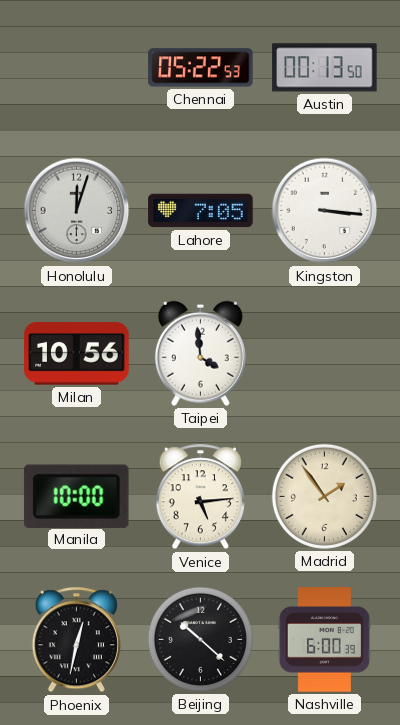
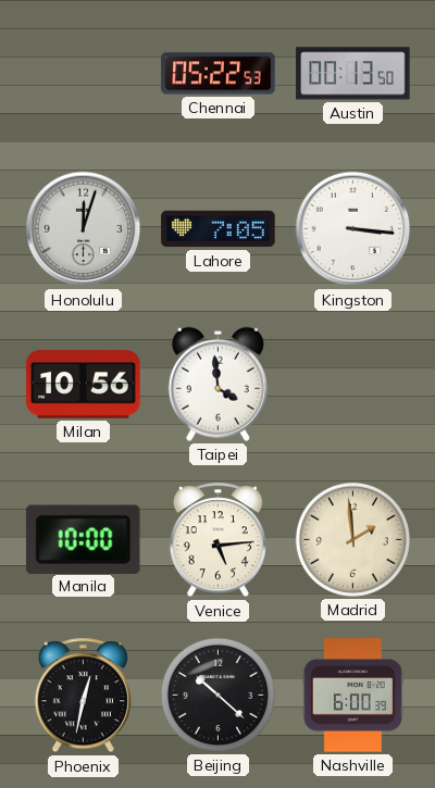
Madrid: 1:54 -> 1:59
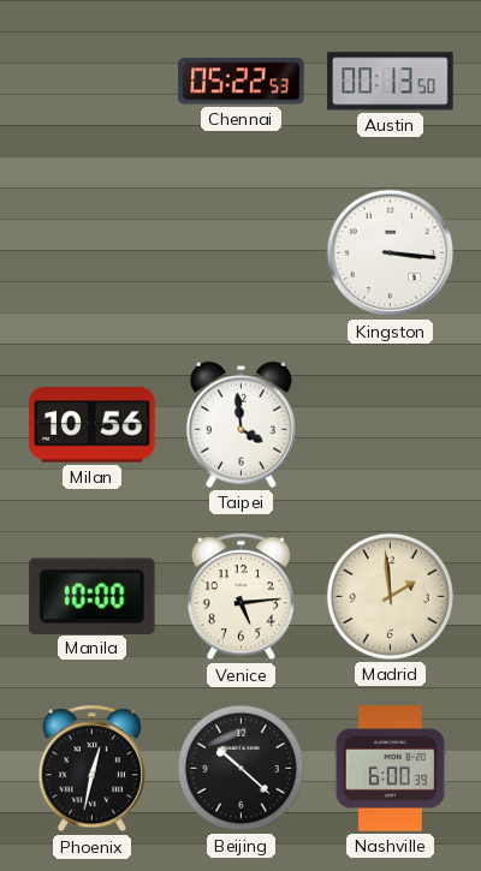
Honolulu: 12:03 -> none
Lahore: 7:05 -> none
